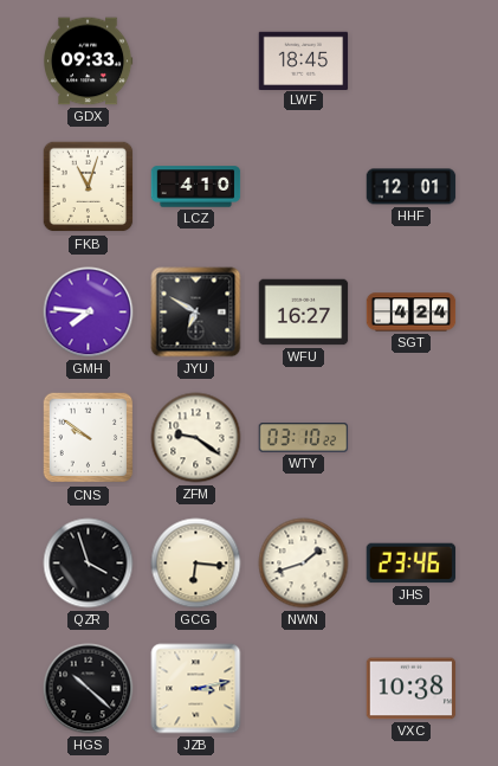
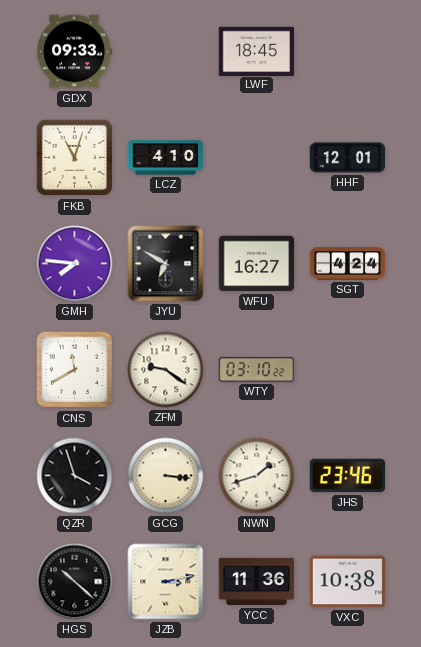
CNS: 9:51 -> 11:40
GCG: 6:16 -> 3:16
YCC: none -> 11:36
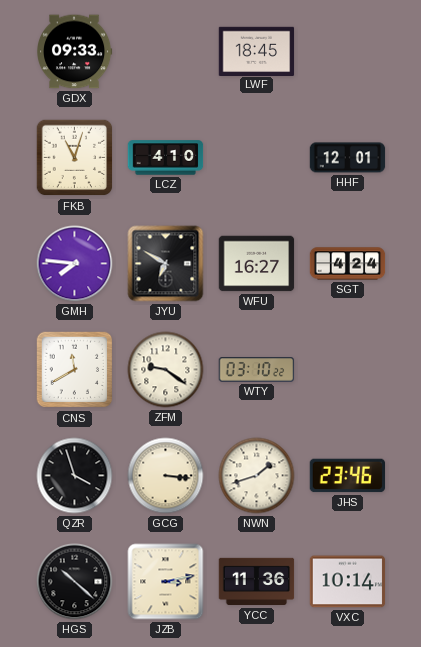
VXC: 10:38 -> 10:14
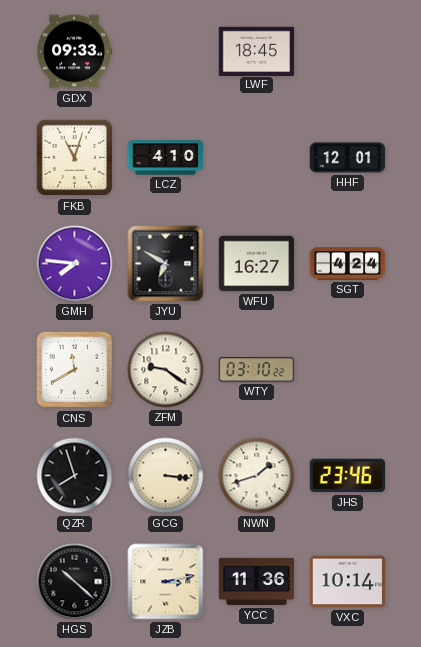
QZR: 3:57 -> 7:57
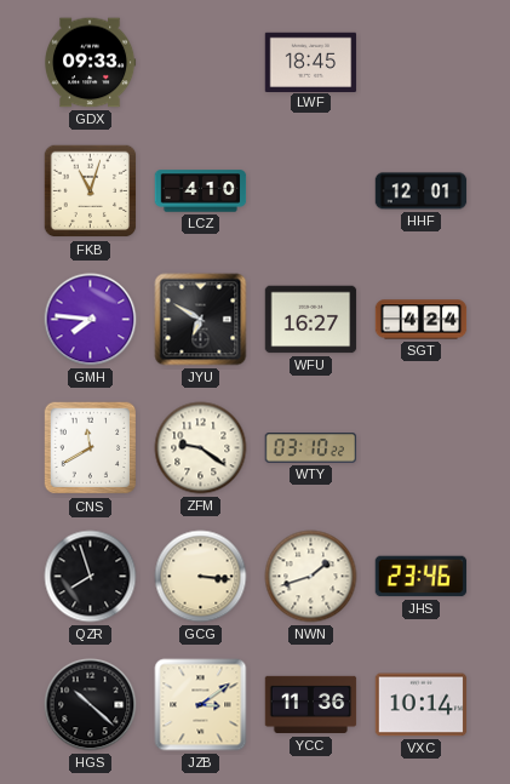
JZB: 3:13 -> 3:09
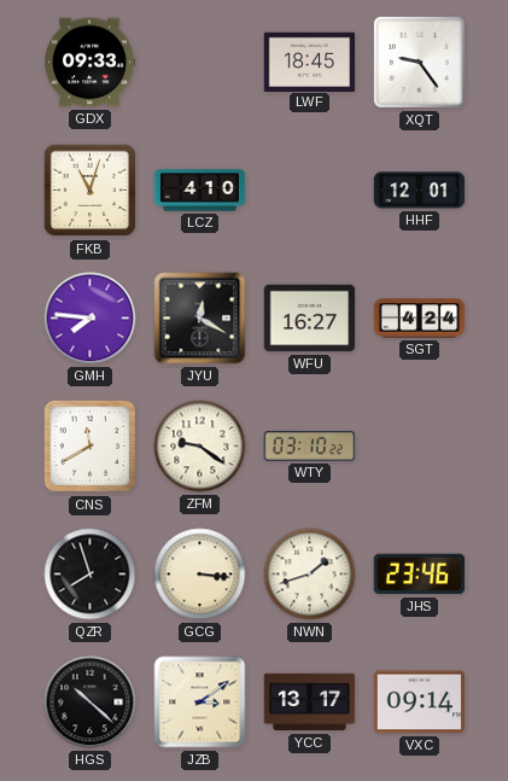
XQT: none -> 9:24
JYU: 6:50 -> 12:20
YCC: 11:36 -> 13:17
VXC: 10:14 -> 09:14
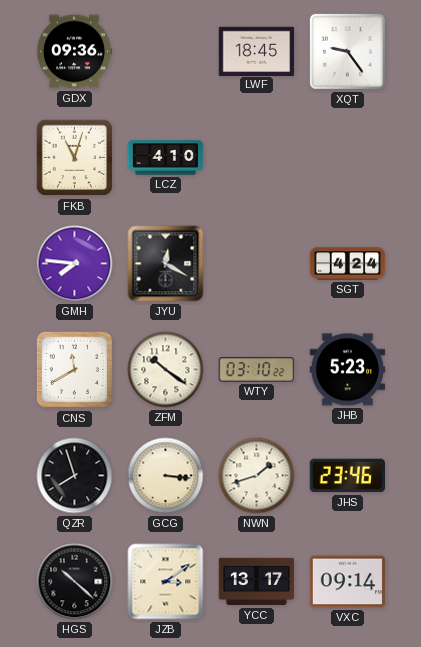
GDX: 09:33 -> 09:36
HHF: 12:01 -> none
WFU: 16:27 -> none
ZFM: 9:21 -> 10:21
JHB: none -> 5:23
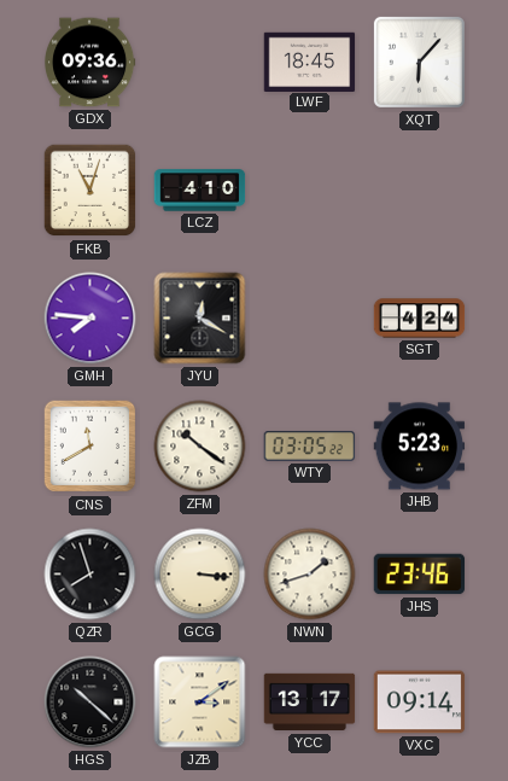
XQT: 9:24 -> 6:07
WTY: 03:10 -> 03:05
